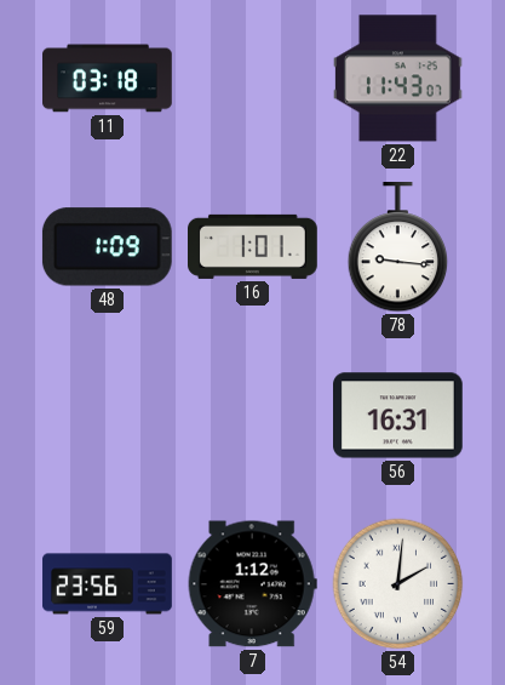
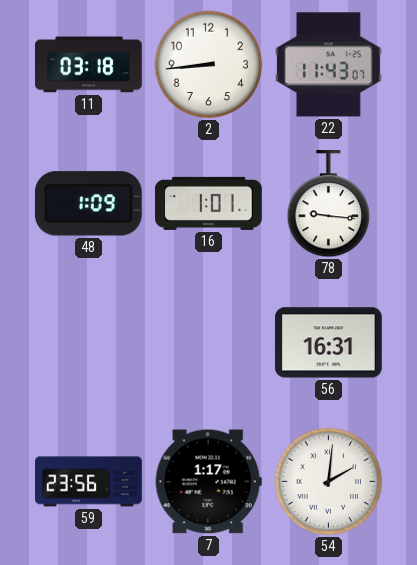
2: none -> 8:44
7: 1:12 -> 1:17
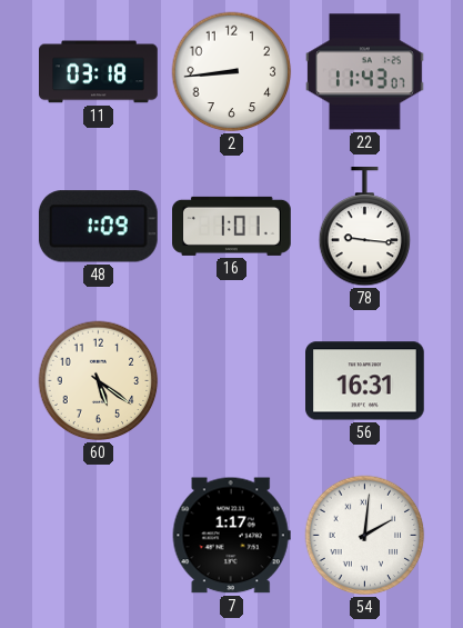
60: none -> 5:21
59: 23:56 -> none
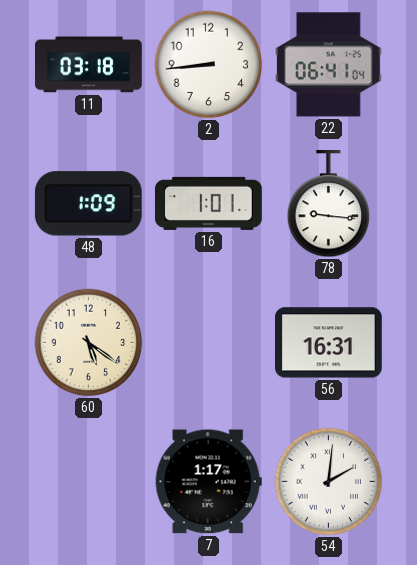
22: 11:43 -> 06:41
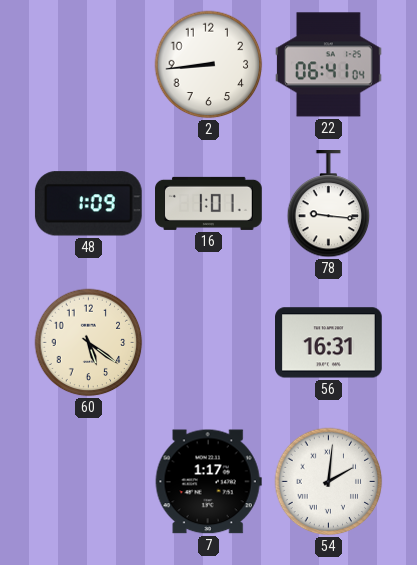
11: 03:18 -> none
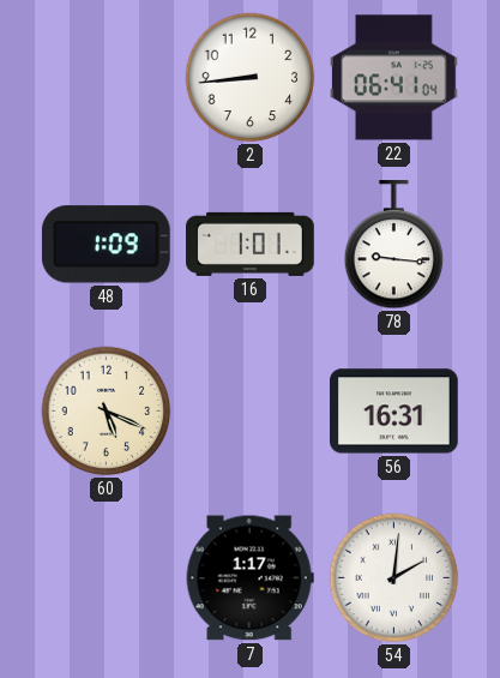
60: 5:21 -> 5:19
